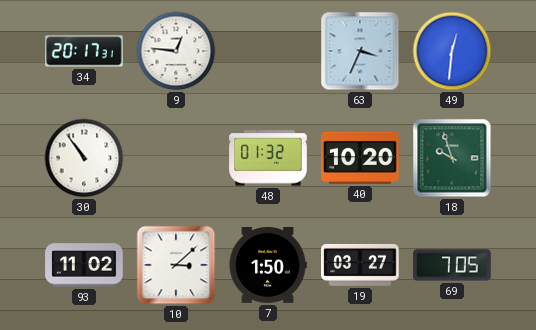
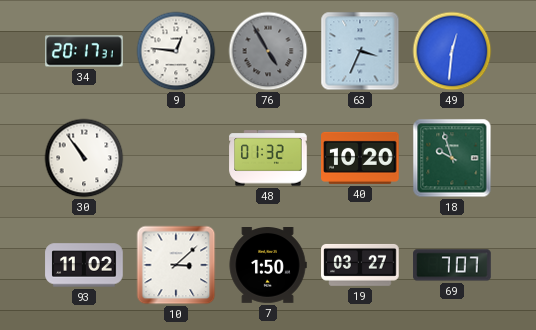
76: none -> 4:55
69: 7:05 -> 7:07
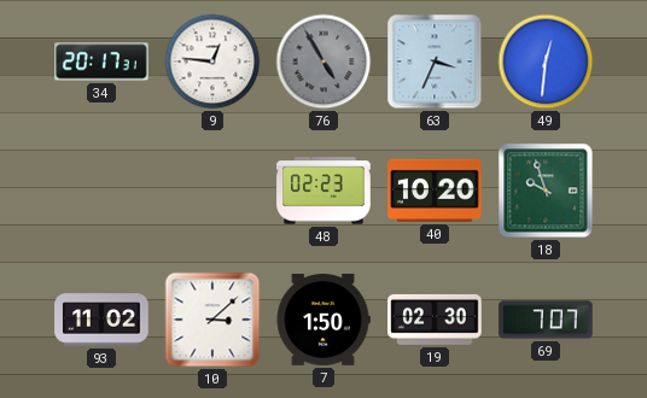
30: 10:54 -> none
48: 01:32 -> 02:23
19: 03:27 -> 02:30
